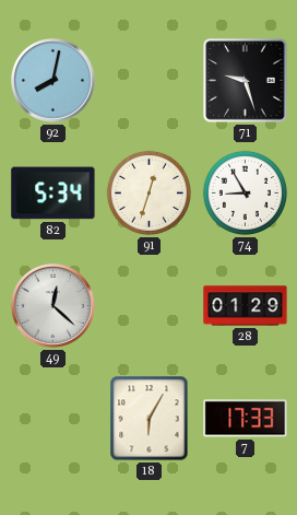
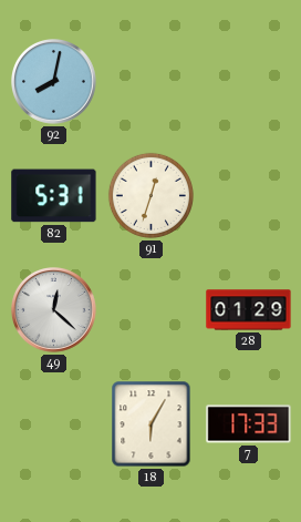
71: 9:27 -> none
82: 5:34 -> 5:31
74: 8:55 -> none
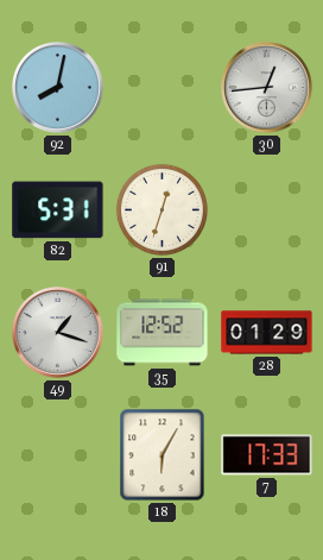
30: none -> 12:44
49: 12:22 -> 1:18
35: none -> 12:52
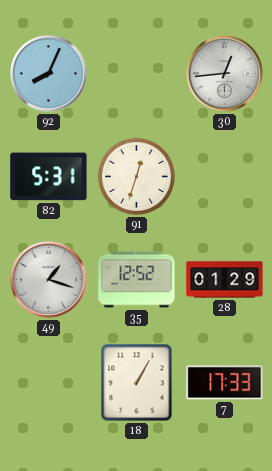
92: 8:02 -> 8:04
18: 6:05 -> 1:05
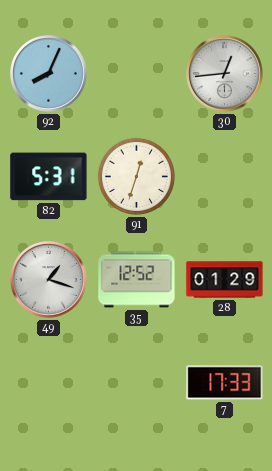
18: 1:05 -> none
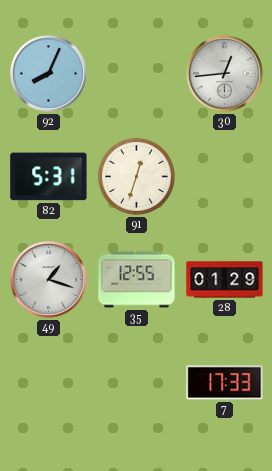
35: 12:52 -> 12:55
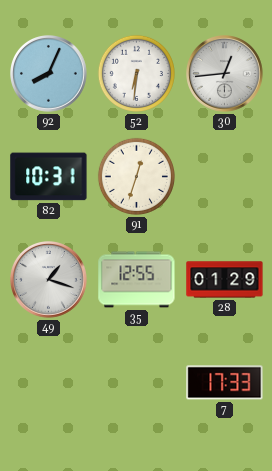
52: none -> 6:31
82: 5:31 -> 10:31
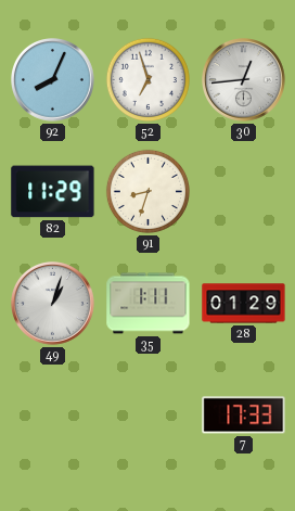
52: 6:31 -> 6:57
82: 10:31 -> 11:29
91: 12:33 -> 8:33
49: 1:18 -> 1:03
35: 12:55 -> 1:11
